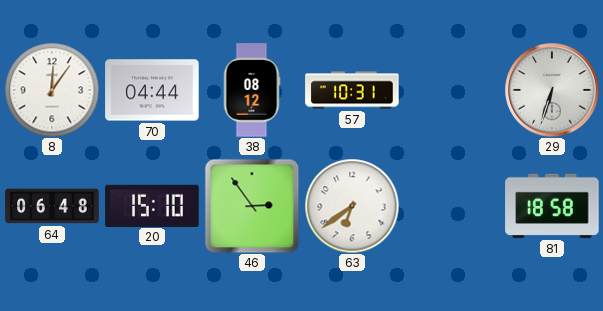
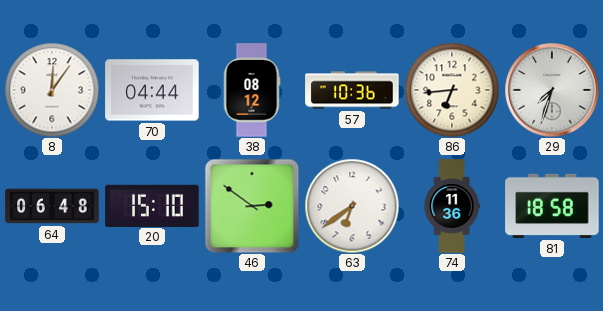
57: 10:31 -> 10:36
86: none -> 6:44
29: 6:33 -> 7:33
46: 2:54 -> 2:51
74: none -> 11:36
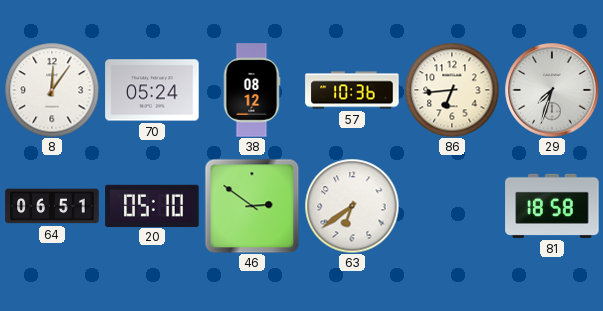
70: 04:44 -> 05:24
64: 06:48 -> 06:51
20: 15:10 -> 05:10
74: 11:36 -> none
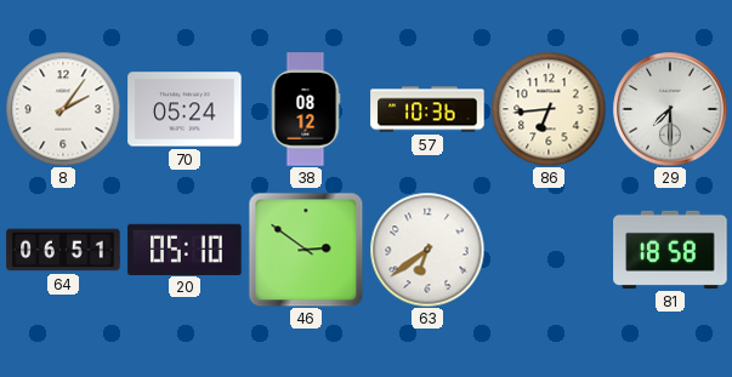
8: 12:06 -> 2:06
29: 7:33 -> 7:30
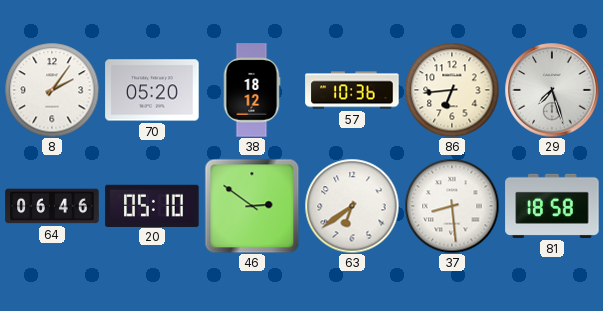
70: 05:24 -> 05:20
38: 08:12 -> 18:12
29: 7:30 -> 7:27
64: 06:51 -> 06:46
37: none -> 8:29
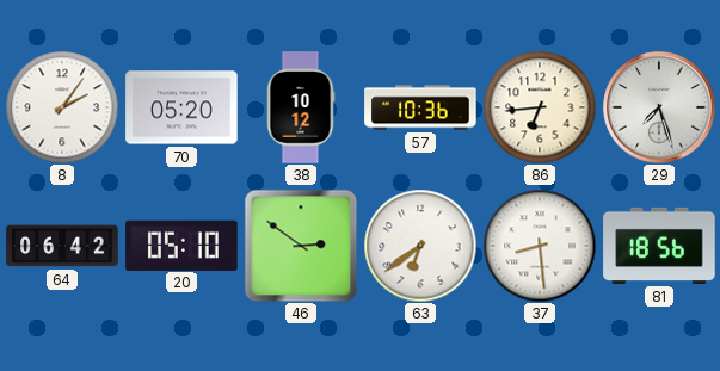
38: 18:12 -> 10:12
64: 06:46 -> 06:42
81: 18:58 -> 18:56
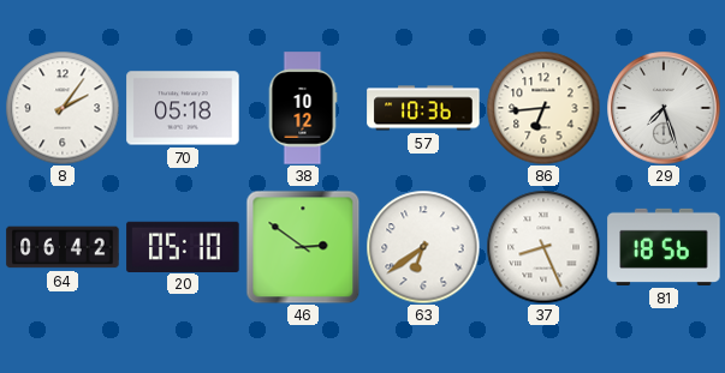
70: 05:20 -> 05:18
37: 8:29 -> 8:26
